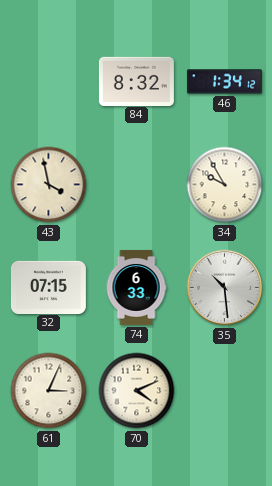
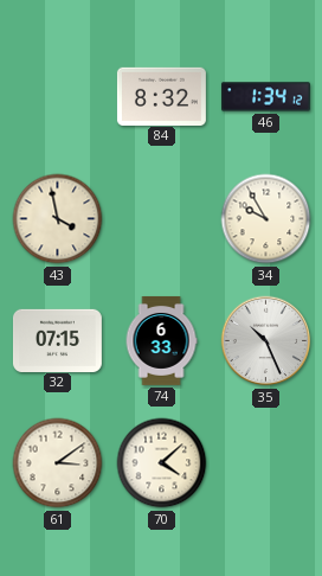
35: 10:29 -> 10:26
61: 3:04 -> 3:09
70: 4:11 -> 4:08
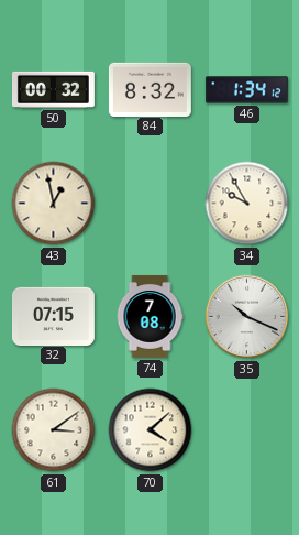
50: none -> 00:32
43: 3:58 -> 12:58
74: 6:33 -> 7:08
35: 10:26 -> 10:19
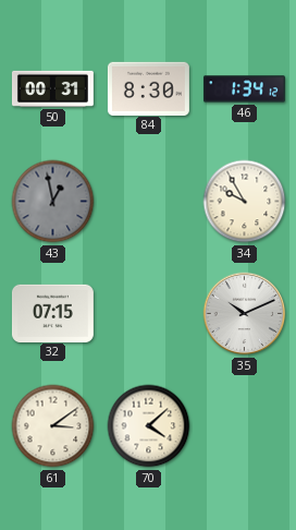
50: 00:32 -> 00:31
84: 8:32 -> 8:30
43 dial: cream -> grey
74: 7:08 -> none
35: 10:19 -> 10:11
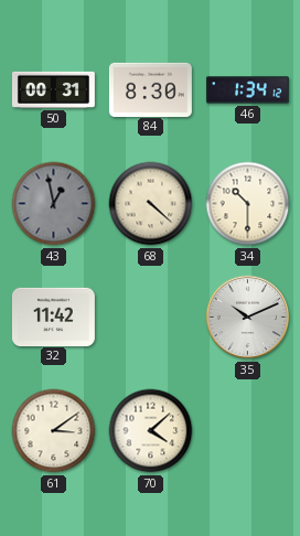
68: none -> 4:22
34: 9:55 -> 10:30
32: 07:15 -> 11:42
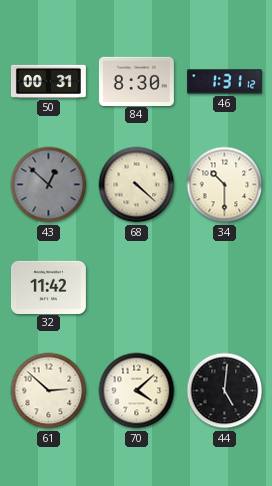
46: 1:34 -> 1:31
43: 12:58 -> 12:52
35: 10:11 -> none
61: 3:09 -> 2:52
44: none -> 5:01
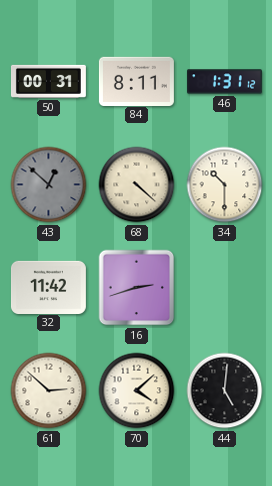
84: 8:30 -> 8:11
16: none -> 2:42
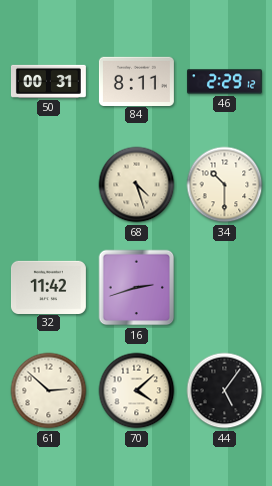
46: 1:31 -> 2:29
43: 12:52 -> none
68: 4:22 -> 4:27
44: 5:01 -> 5:06
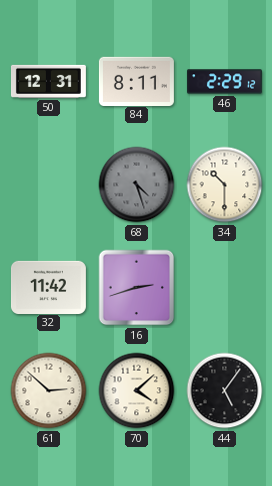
50: 00:31 -> 12:31
68 dial: cream -> grey
